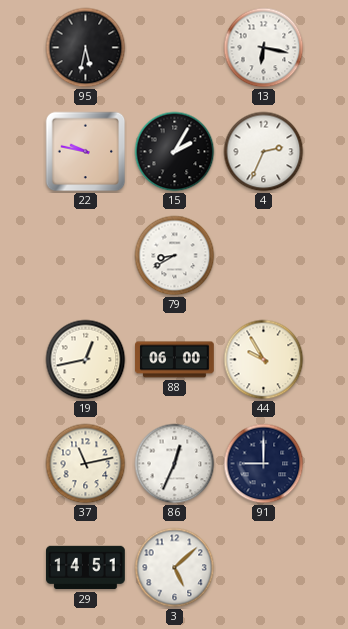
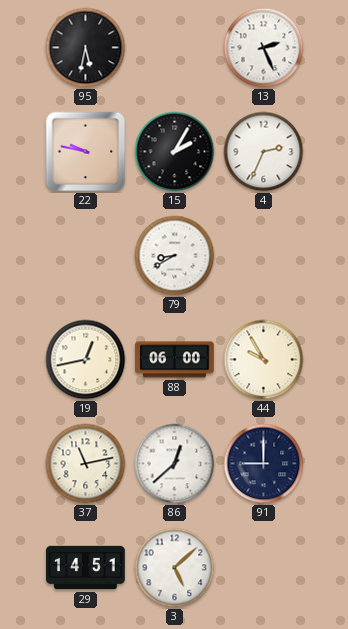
13: 6:17 -> 2:26
86: 12:34 -> 12:38
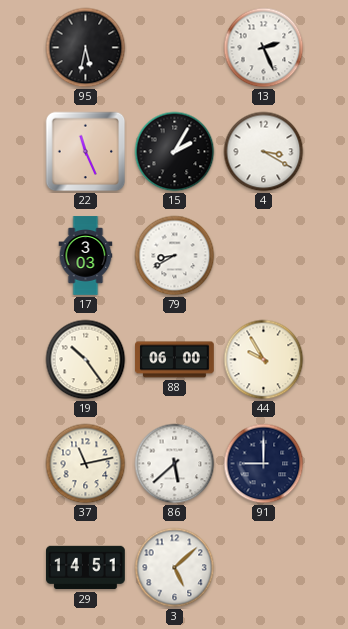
22: 9:47 -> 11:26
4: 2:34 -> 3:20
17: none -> 3:03
19: 12:43 -> 10:24
86: 12:38 -> 5:38
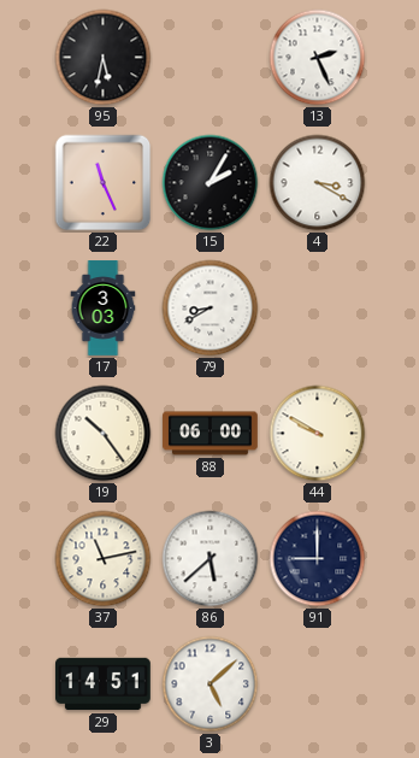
44: 9:55 -> 9:50
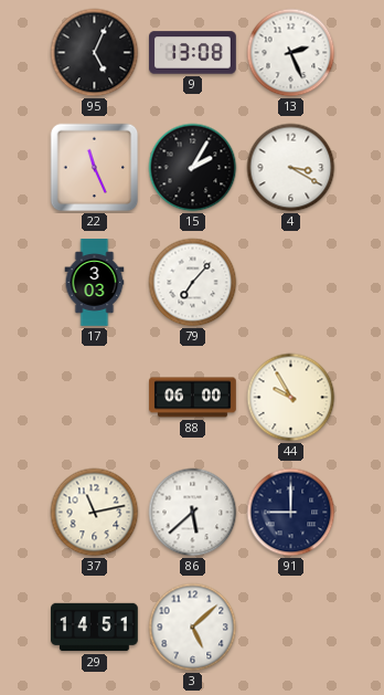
95: 5:32 -> 5:04
9: none -> 13:08
79: 8:40 -> 7:07
19: 10:24 -> none
44: 9:50 -> 9:55
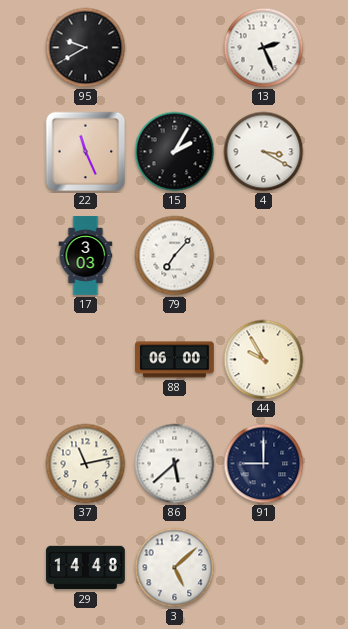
95: 5:04 -> 9:40
9: 13:08 -> none
29: 14:51 -> 14:48
